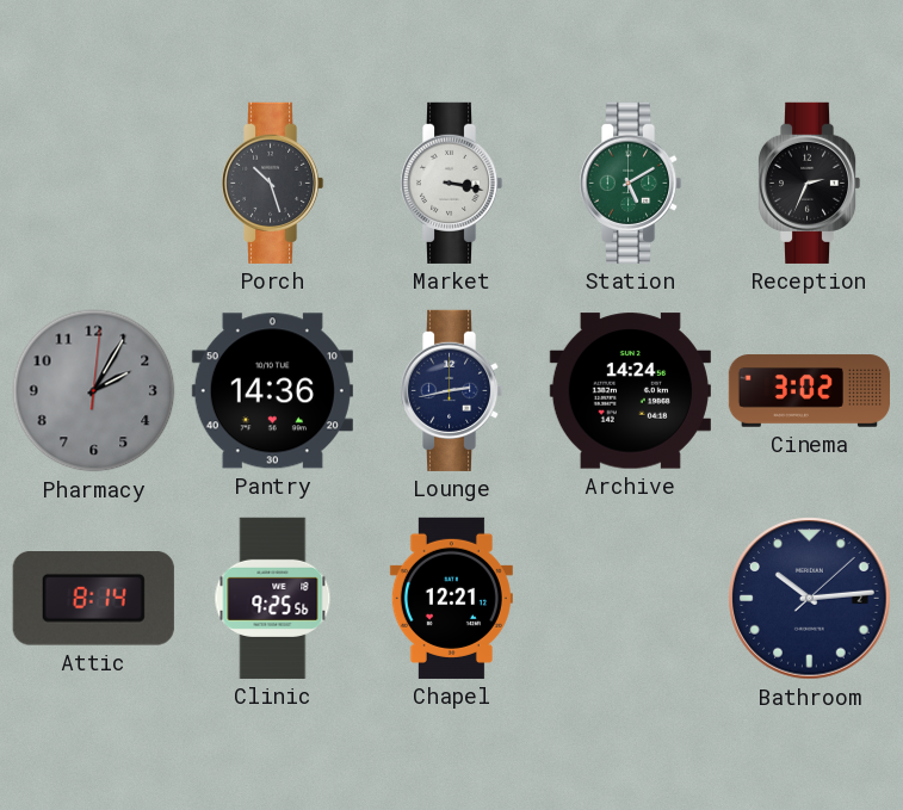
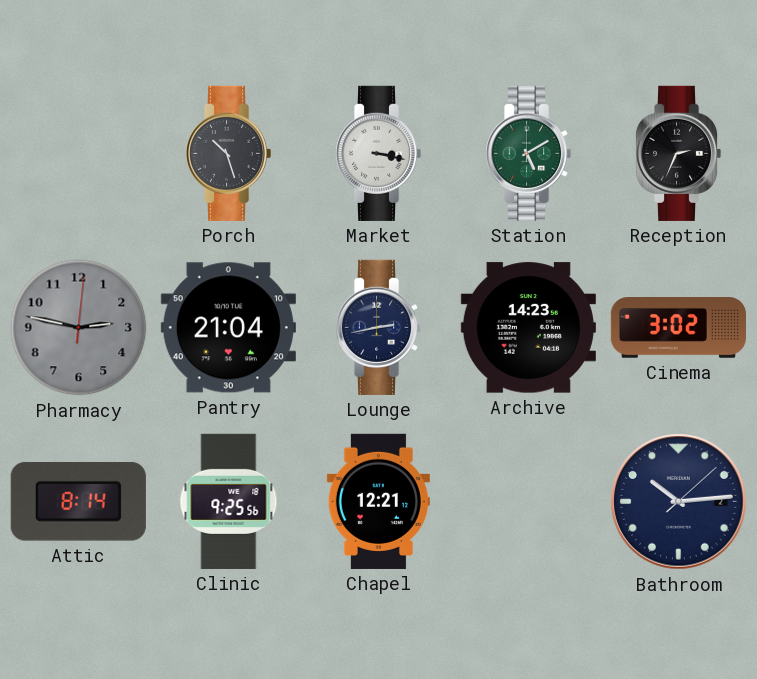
Pharmacy: 2:05 -> 2:47
Pantry: 14:36 -> 21:04
Archive: 14:24 -> 14:23
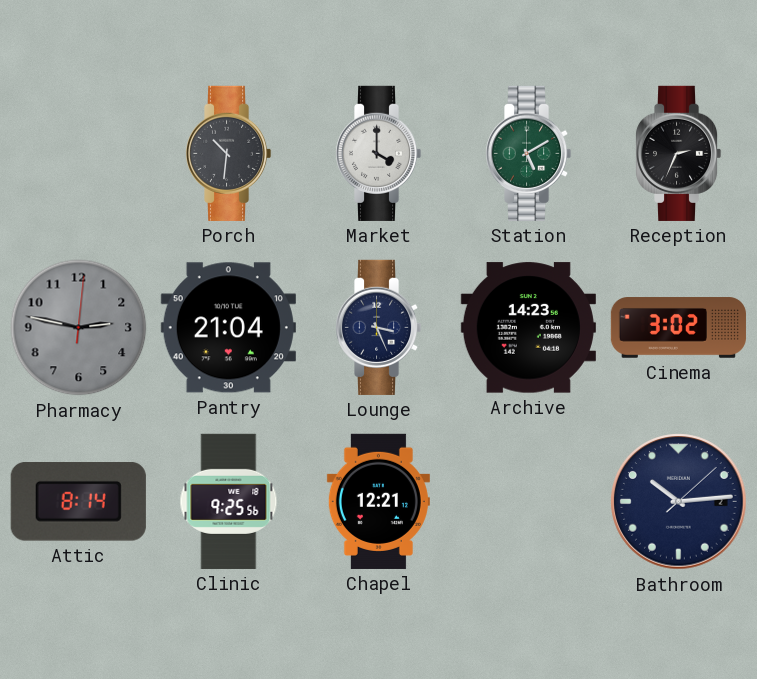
Porch: 10:27 -> 10:31
Market: 3:17 -> 4:00
Lounge: 2:43 -> 3:26
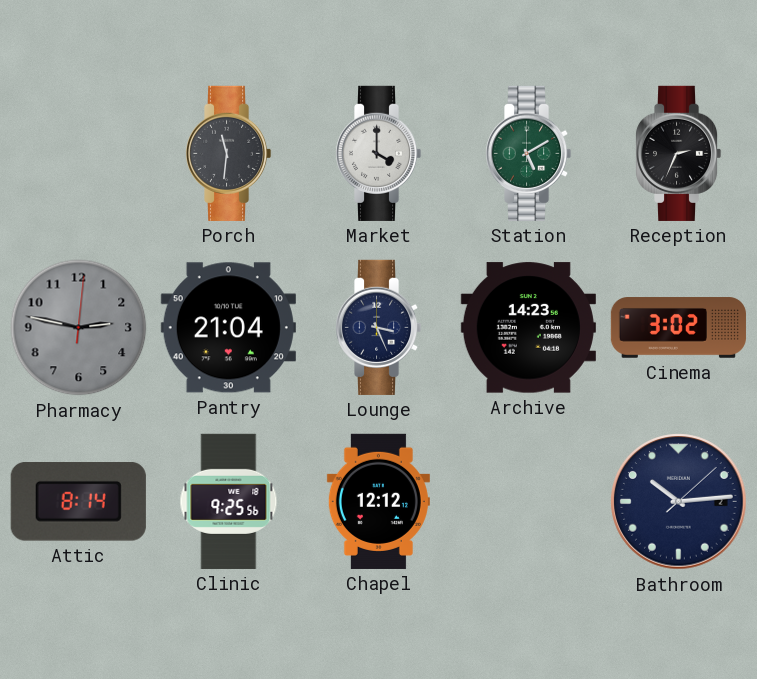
Porch: 10:31 -> 11:31
Chapel: 12:21 -> 12:12
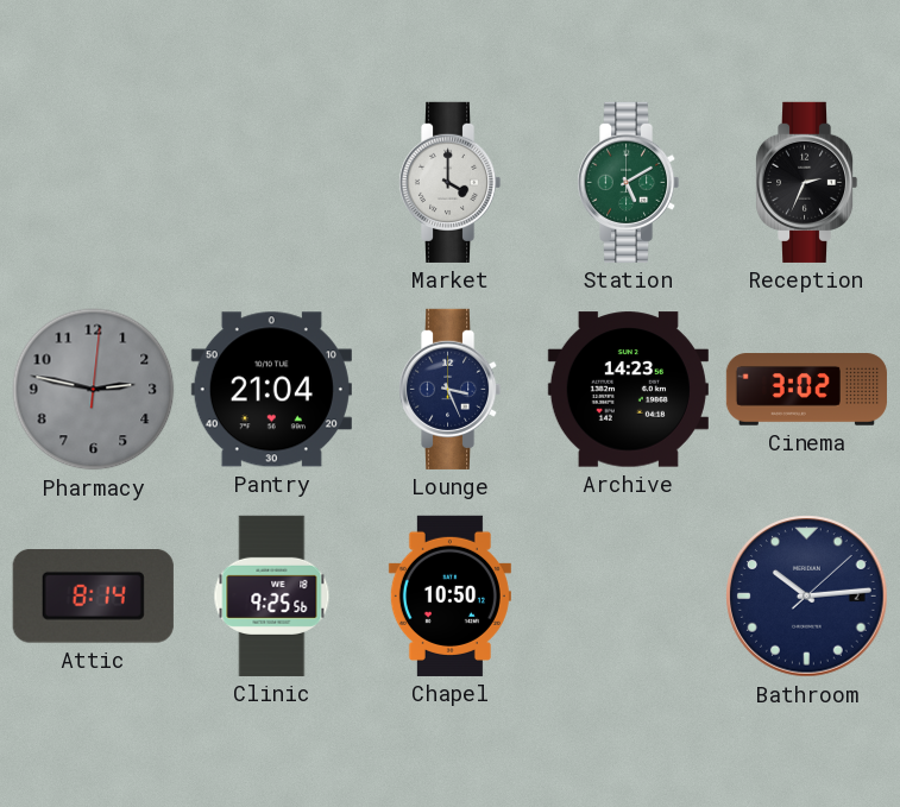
Porch: 11:31 -> none
Chapel: 12:12 -> 10:50
